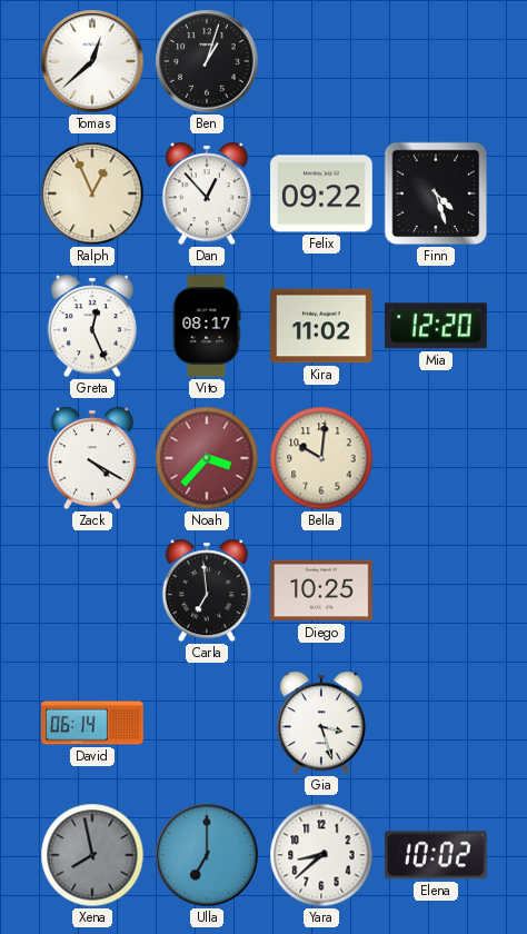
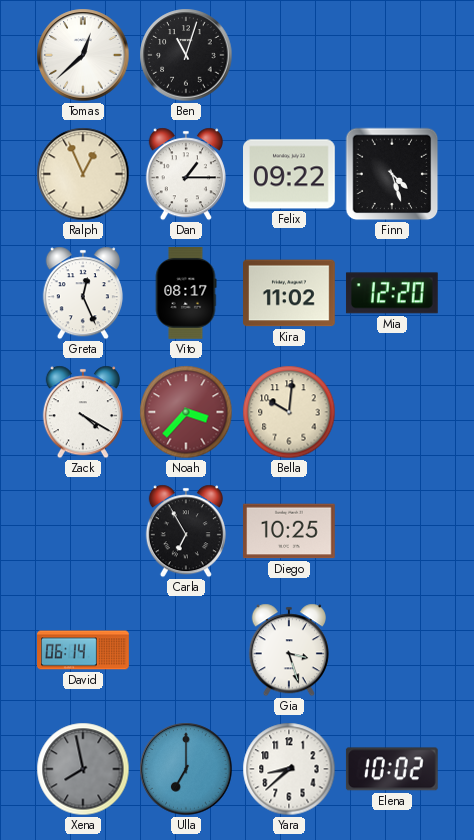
Ben: 1:03 -> 11:03
Dan: 12:53 -> 1:15
Carla: 6:59 -> 6:55
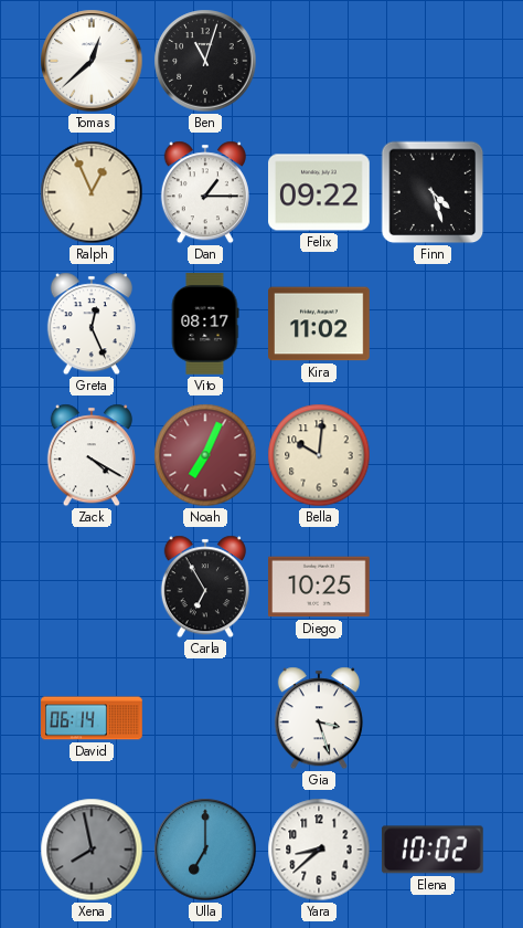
Mia: 12:20 -> none
Noah: 3:37 -> 7:04
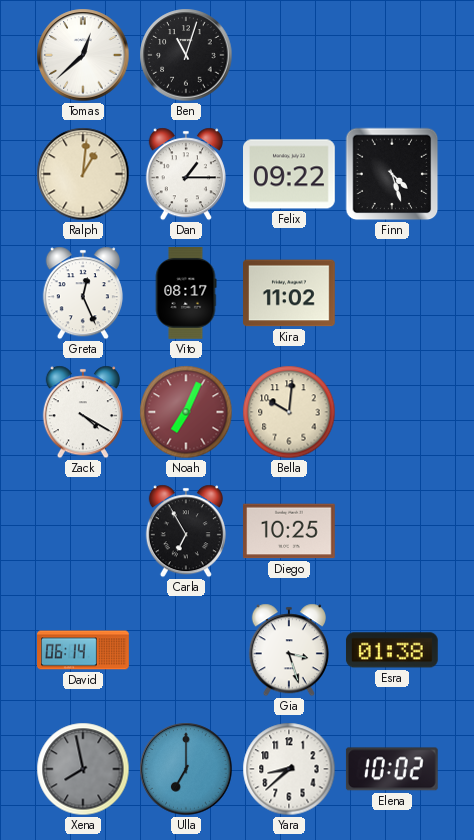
Ralph: 12:56 -> 1:01
Esra: none -> 01:38
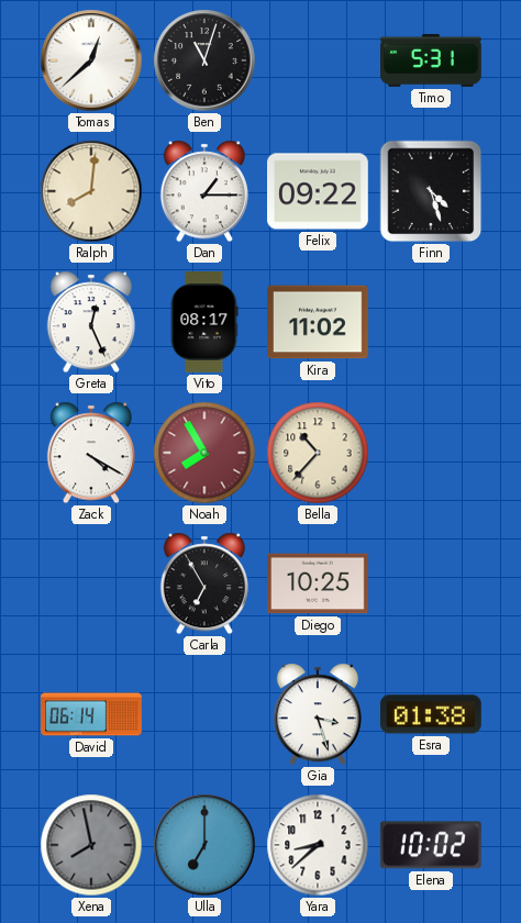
Timo: none -> 5:31
Ralph: 1:01 -> 8:01
Noah: 7:04 -> 7:55
Bella: 10:01 -> 10:37
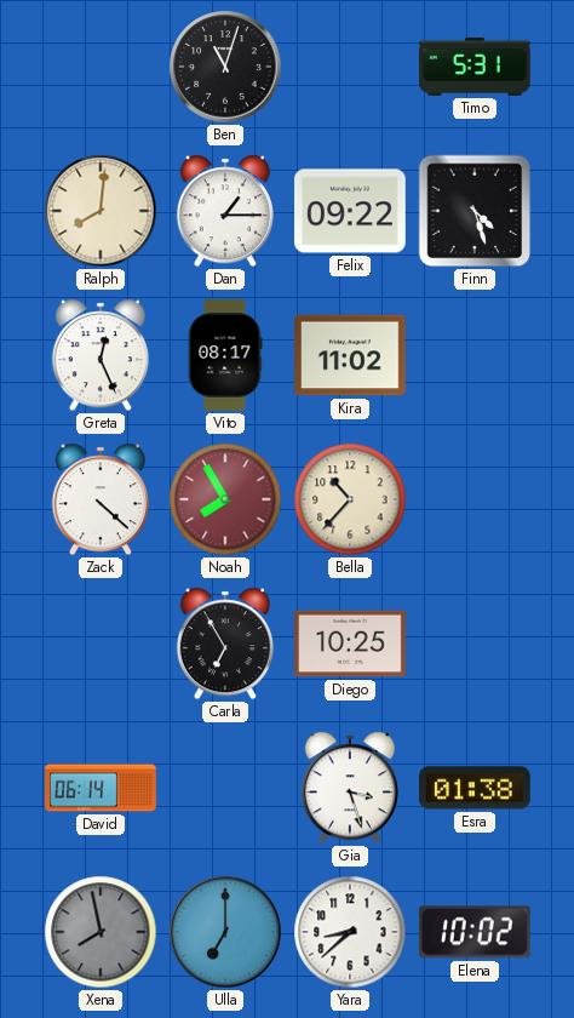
Tomas: 12:38 -> none
Zack: 4:20 -> 4:22
